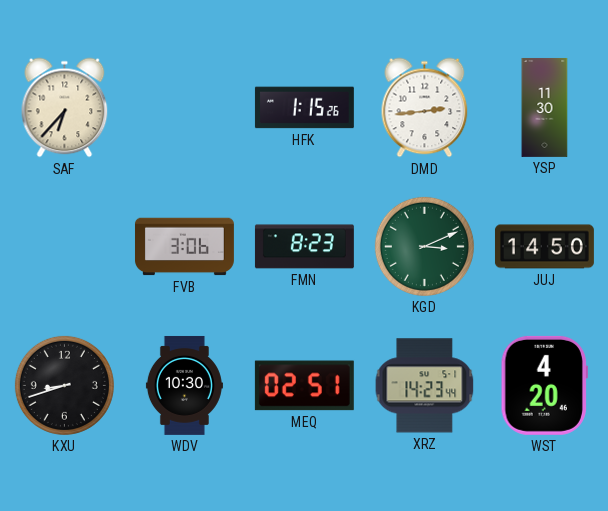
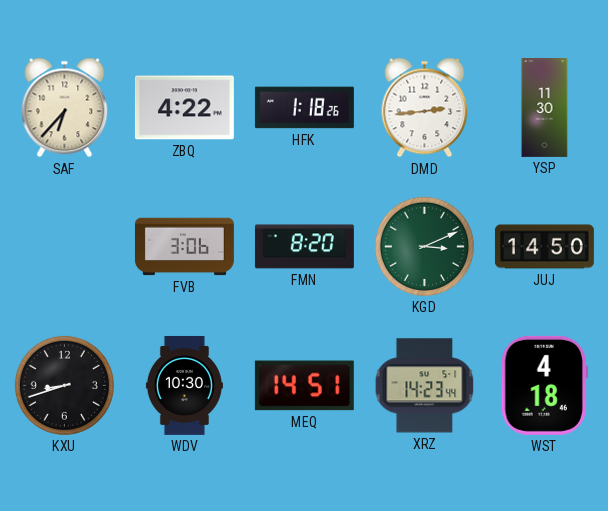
ZBQ: none -> 4:22
HFK: 1:15 -> 1:18
FMN: 8:23 -> 8:20
MEQ: 02:51 -> 14:51
WST: 4:20 -> 4:18
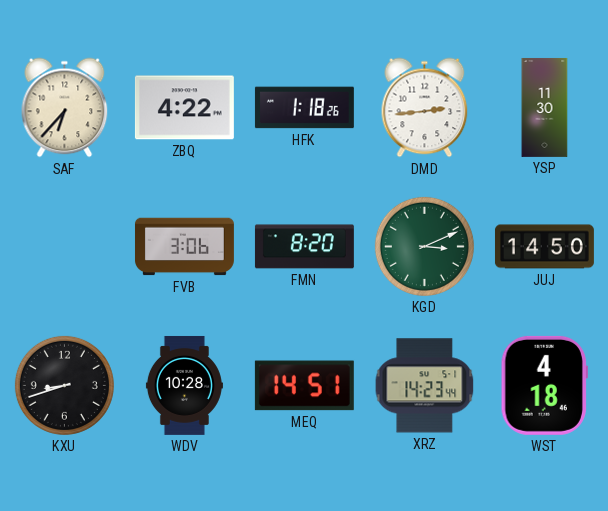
WDV: 10:30 -> 10:28
